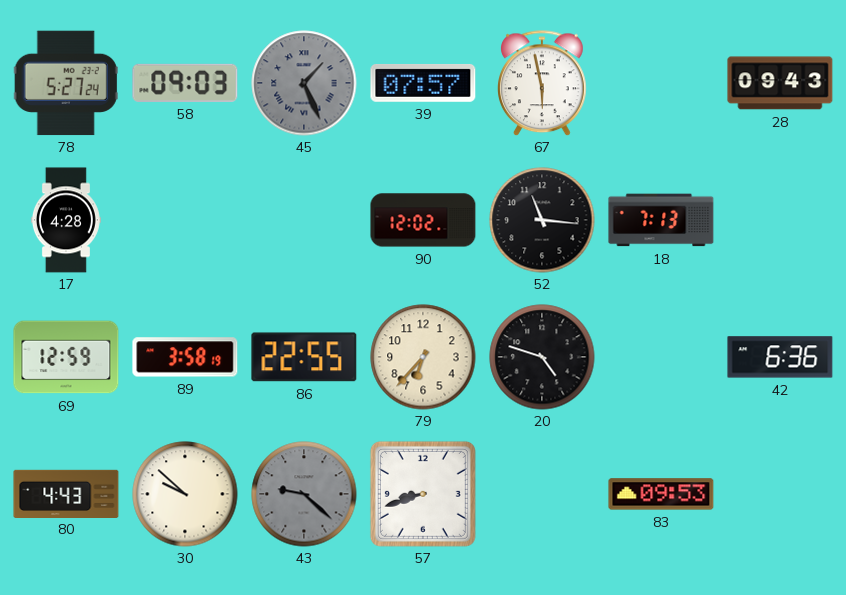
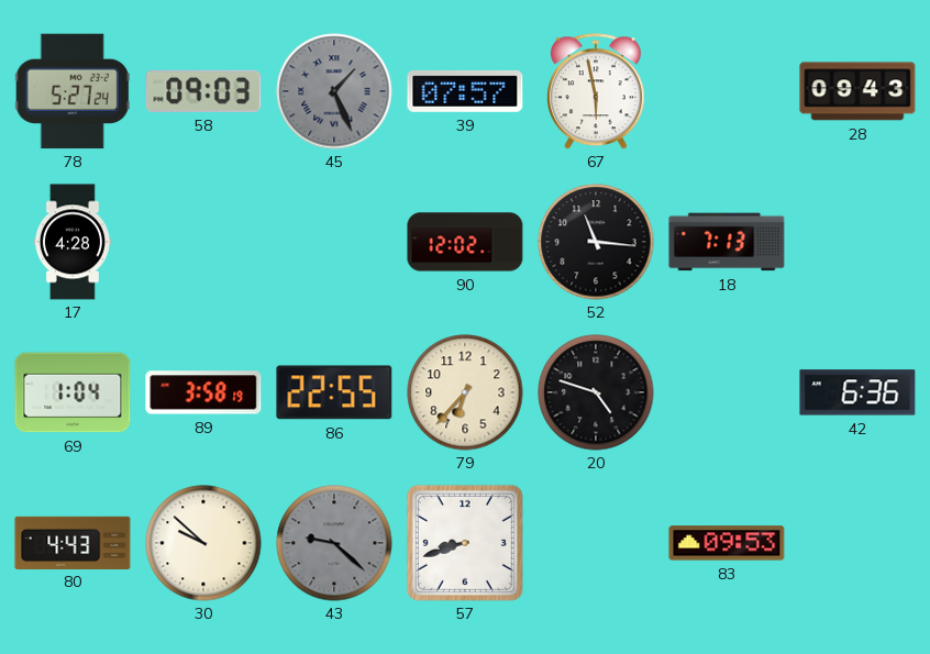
69: 12:59 -> 1:04
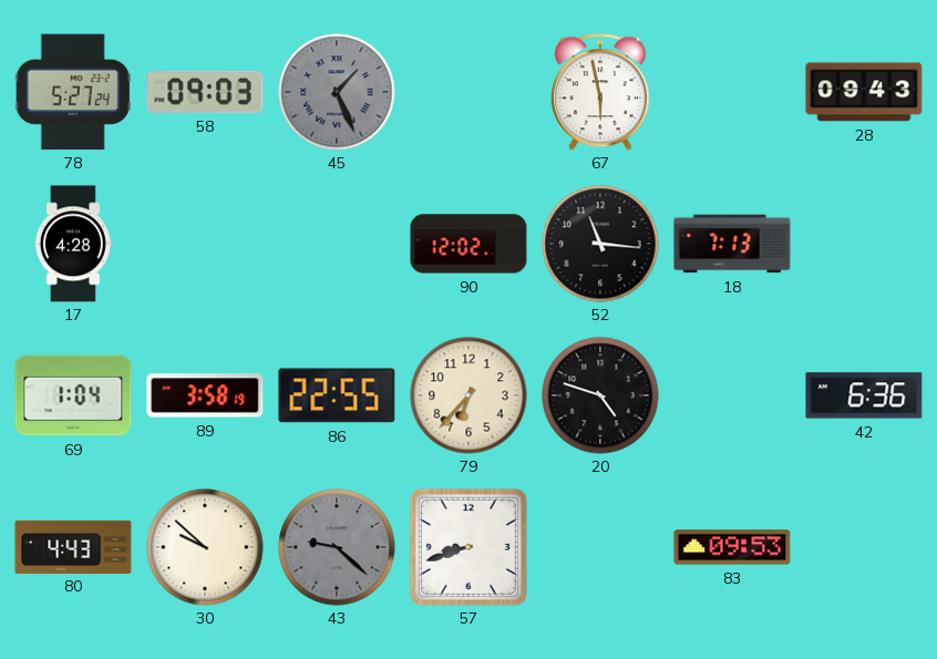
39: 07:57 -> none
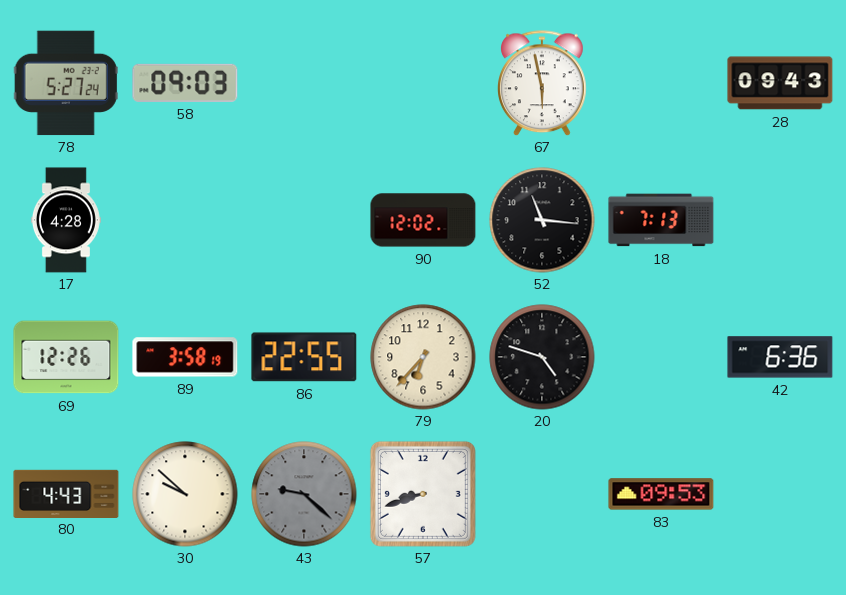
45: 1:26 -> none
69: 1:04 -> 12:26
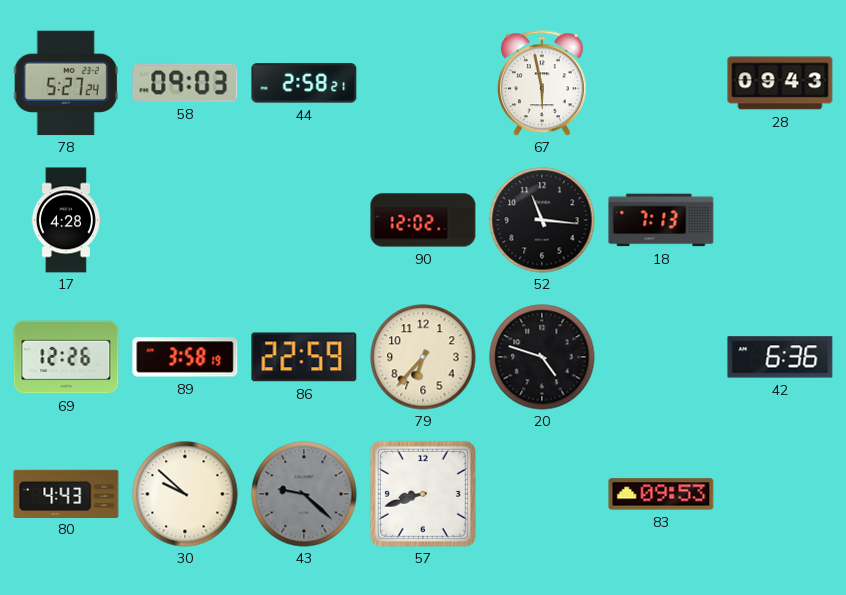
44: none -> 2:58
86: 22:55 -> 22:59
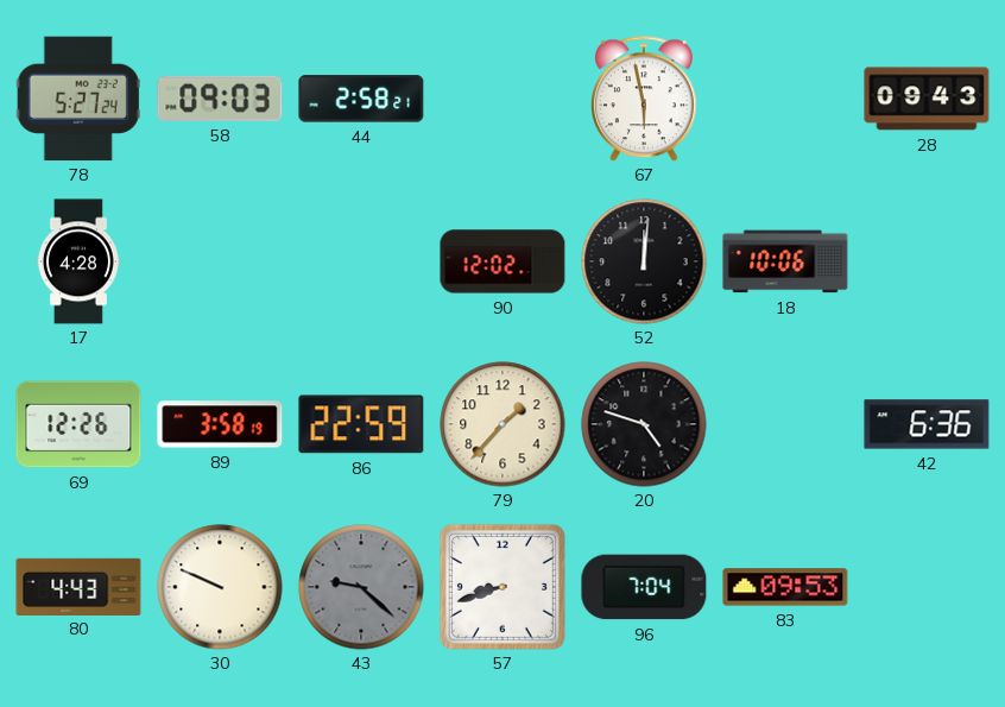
52: 11:16 -> 12:01
18: 7:13 -> 10:06
79: 6:37 -> 1:37
30: 9:52 -> 9:49
96: none -> 7:04
